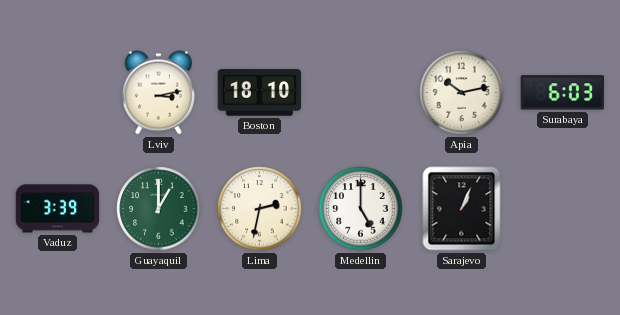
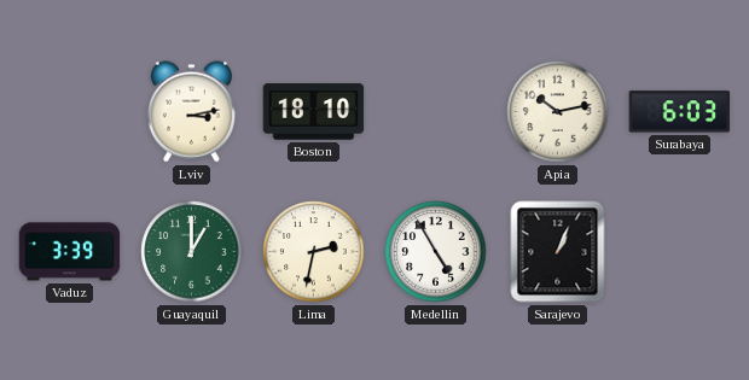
Medellin: 5:00 -> 4:55
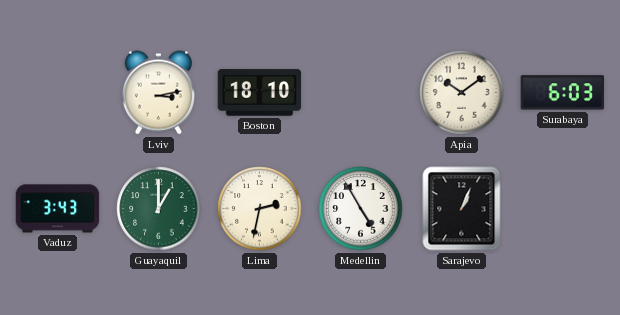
Apia: 10:13 -> 10:09
Vaduz: 3:39 -> 3:43
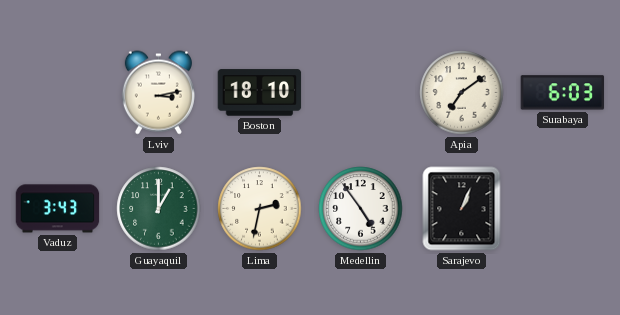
Apia: 10:09 -> 7:09
Medellin: 4:55 -> 4:54
